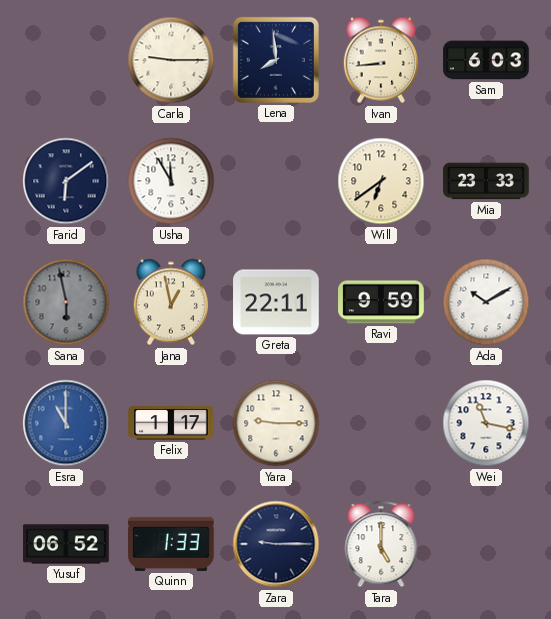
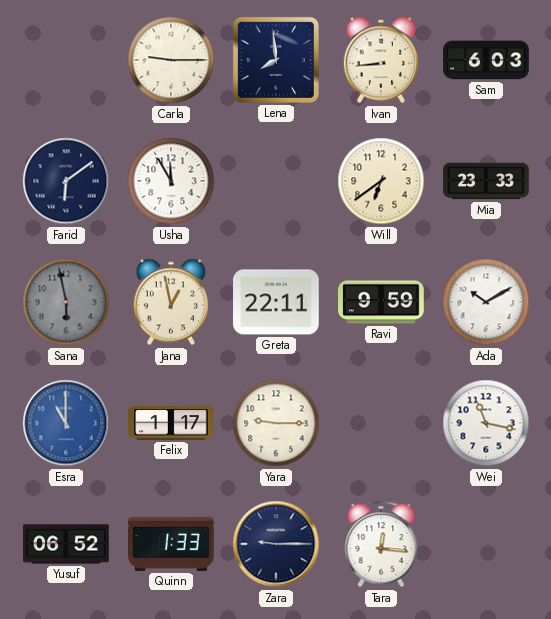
Tara: 5:00 -> 12:16
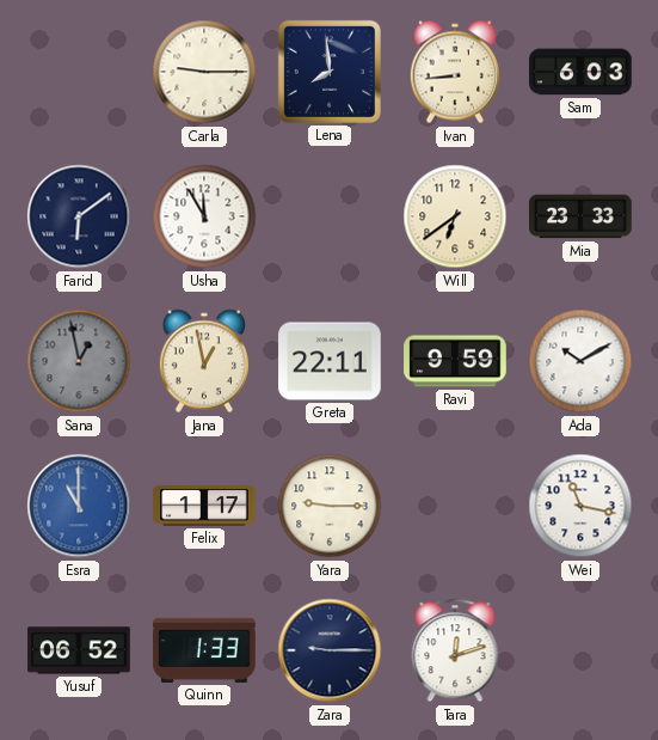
Sana: 5:58 -> 12:58
Tara: 12:16 -> 12:12
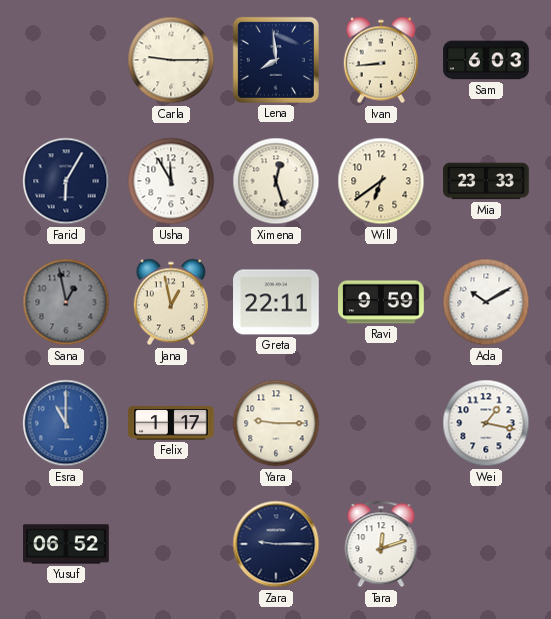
Farid: 6:09 -> 6:05
Ximena: none -> 12:27
Wei: 11:17 -> 1:17
Quinn: 1:33 -> none
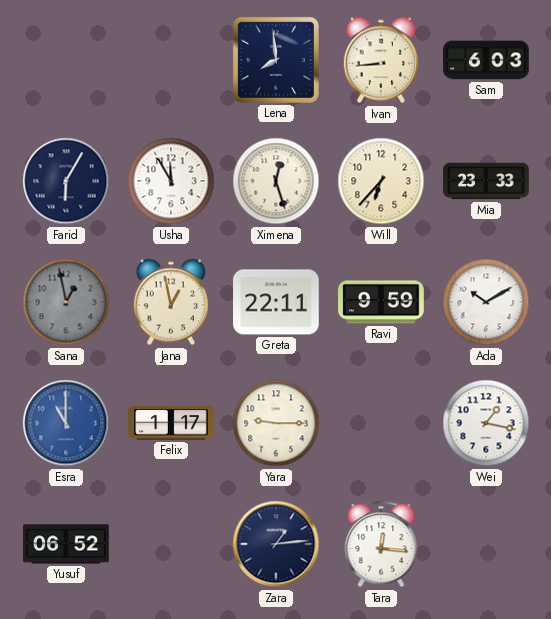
Carla: 9:15 -> none
Will: 6:39 -> 6:37
Zara: 9:15 -> 1:14
Tara: 12:12 -> 12:16
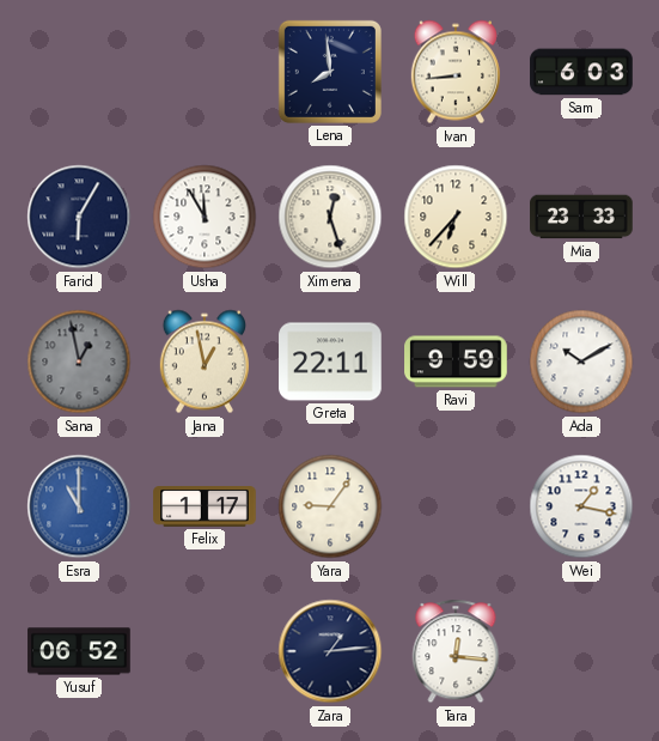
Yara: 9:15 -> 9:06
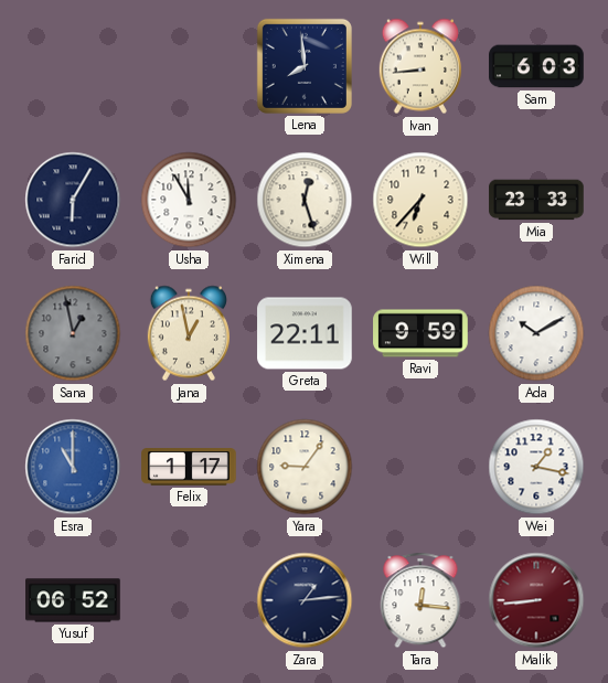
Malik: none -> 8:44
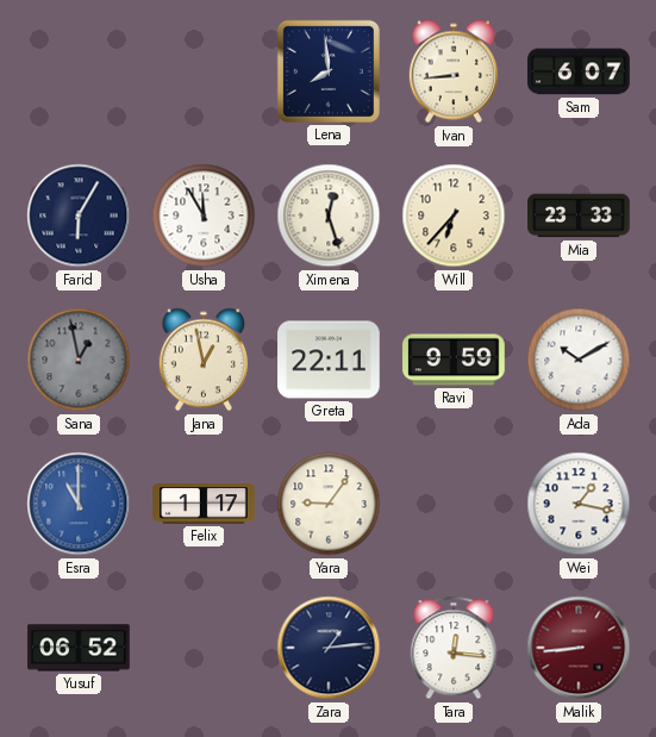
Sam: 6:03 -> 6:07
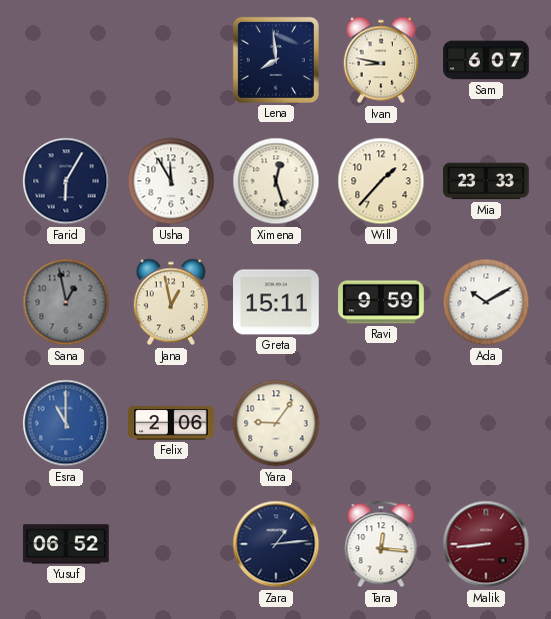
Ivan: 8:44 -> 8:47
Will: 6:37 -> 1:37
Greta: 22:11 -> 15:11
Felix: 1:17 -> 2:06
Wei: 1:17 -> none
